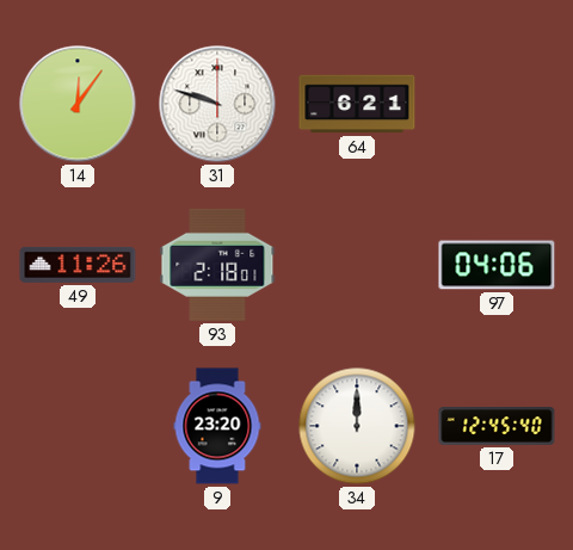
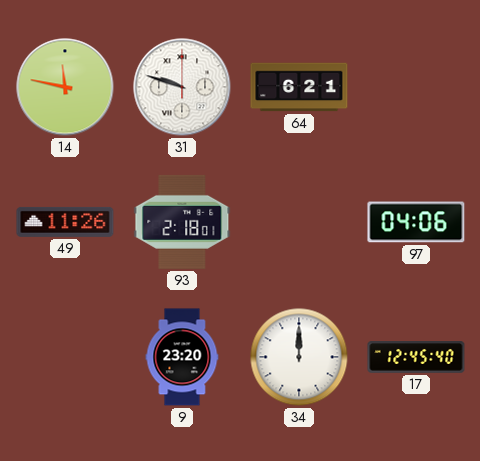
14: 12:06 -> 11:47
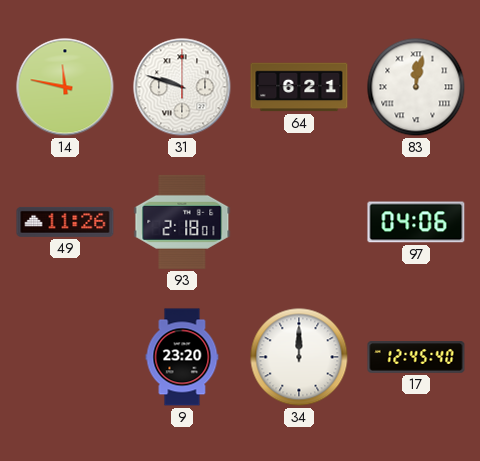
83: none -> 12:02
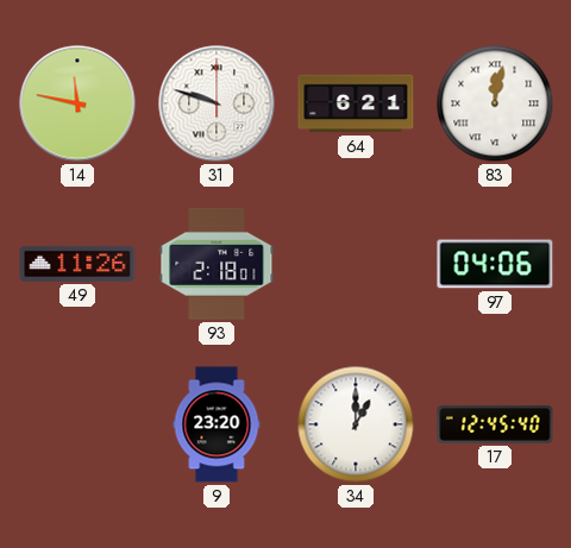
34: 12:00 -> 1:00
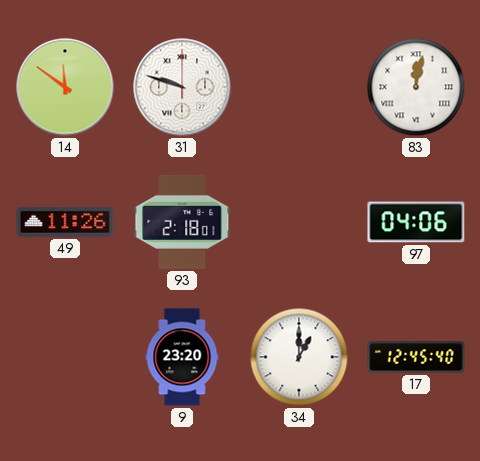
14: 11:47 -> 11:51
64: 6:21 -> none
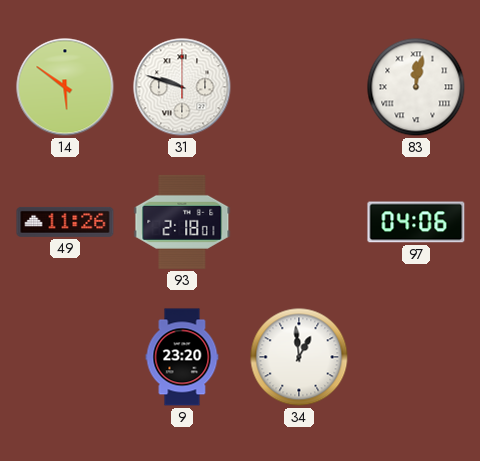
14: 11:51 -> 5:51
34: 1:00 -> 12:59
17: 12:45 -> none
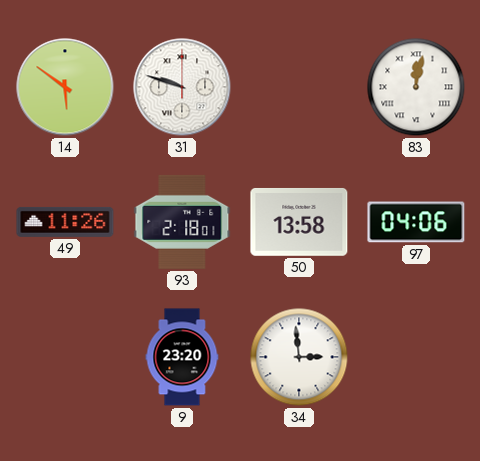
50: none -> 13:58
34: 12:59 -> 2:59
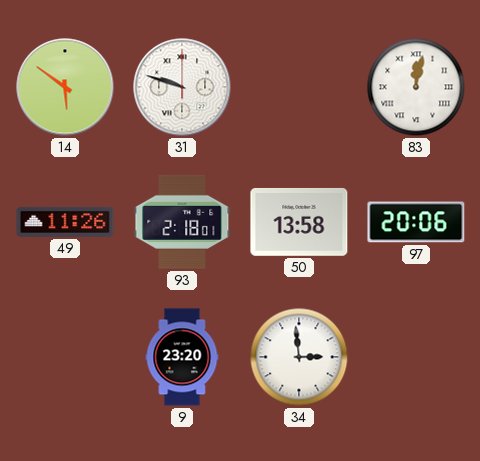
97: 04:06 -> 20:06
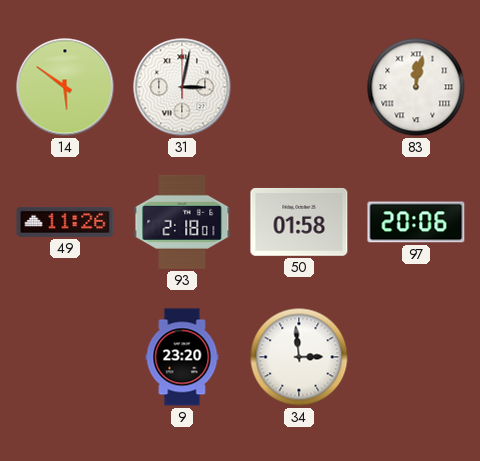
31: 9:48 -> 3:02
50: 13:58 -> 01:58
